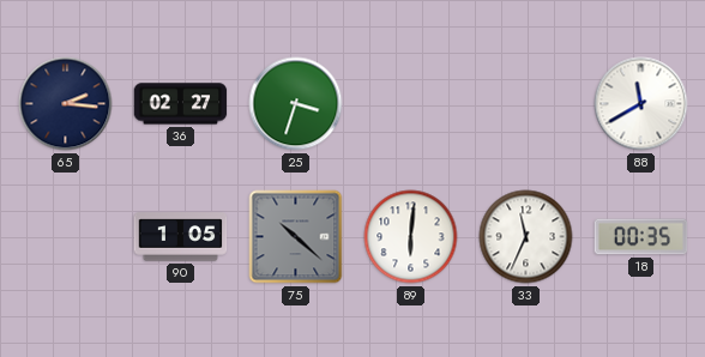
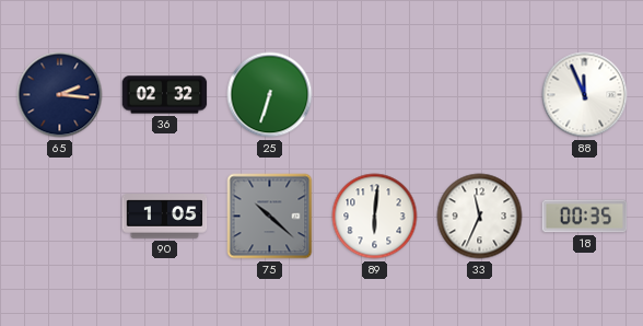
36: 02:27 -> 02:32
25: 3:33 -> 6:33
88: 11:40 -> 11:56
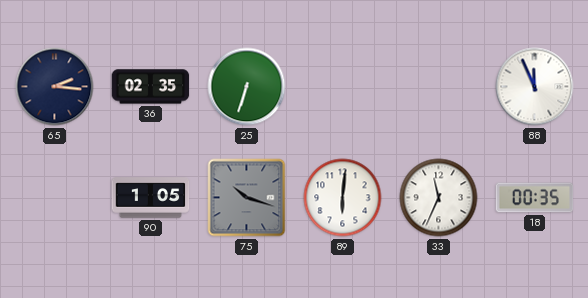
36: 02:32 -> 02:35
75: 10:22 -> 10:18
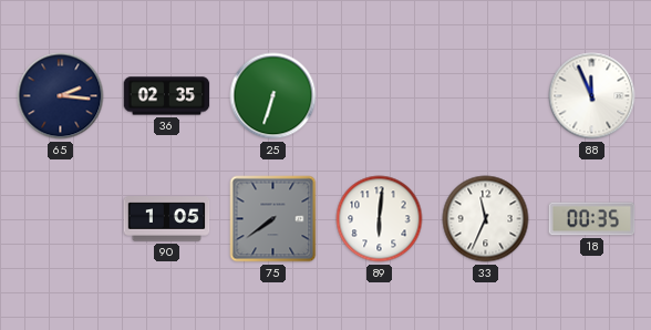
75: 10:18 -> 7:39
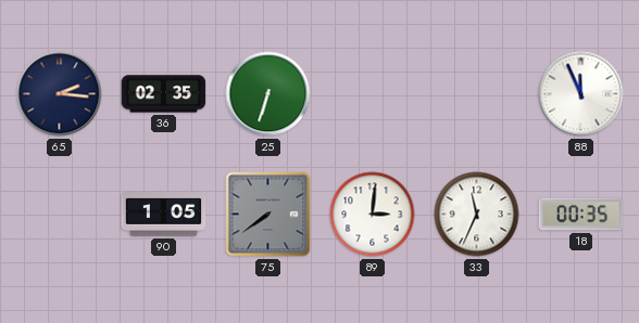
89: 6:01 -> 3:01
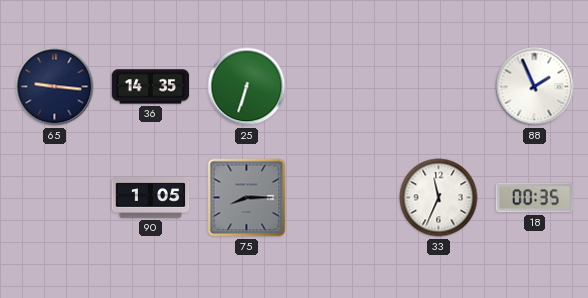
65: 2:16 -> 9:16
36: 02:35 -> 14:35
88: 11:56 -> 1:56
75: 7:39 -> 8:15
89: 3:01 -> none
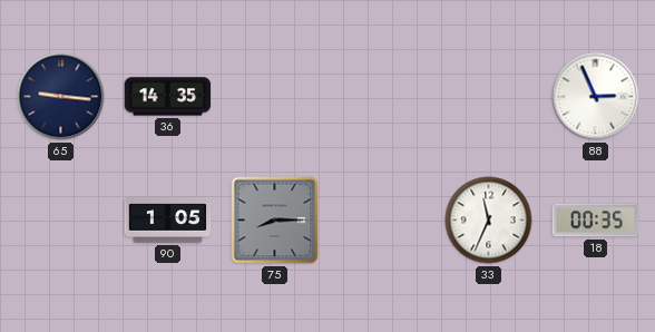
25: 6:33 -> none
88: 1:56 -> 2:56
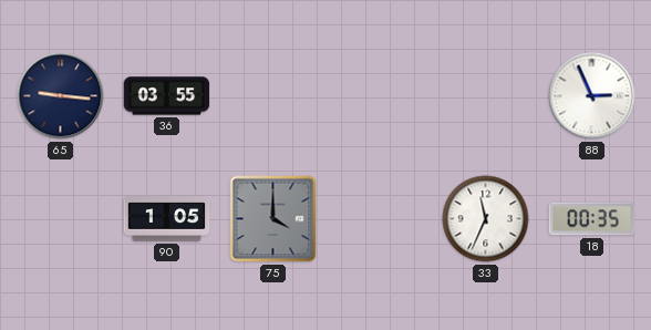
36: 14:35 -> 03:55
75: 8:15 -> 4:00
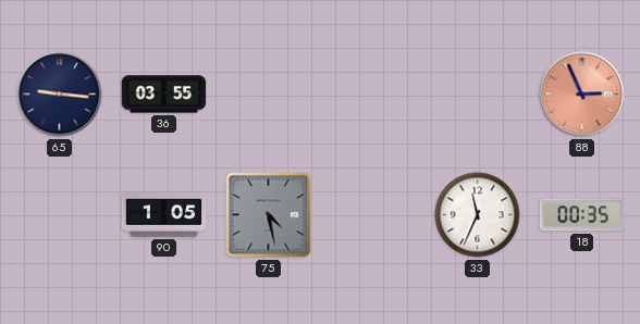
88 dial: white -> salmon
75: 4:00 -> 4:28
